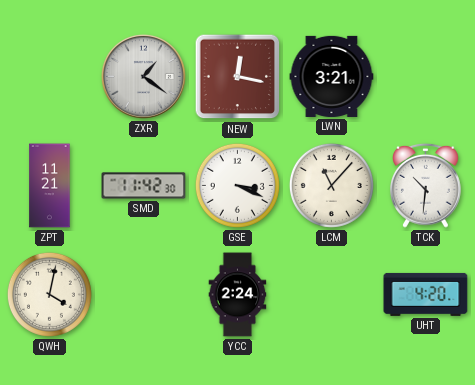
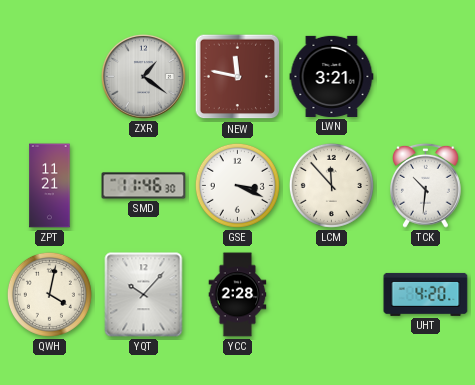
NEW: 12:17 -> 11:47
SMD: 11:42 -> 11:46
LCM: 11:07 -> 11:53
YQT: none -> 10:07
YCC: 2:24 -> 2:28
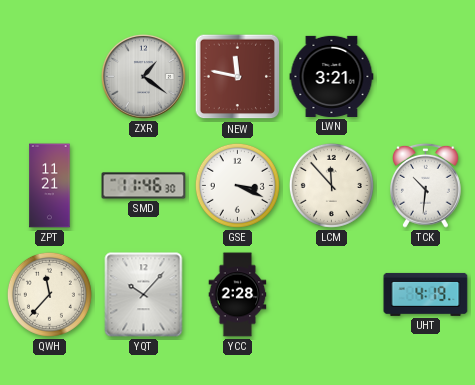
QWH: 4:02 -> 11:37
UHT: 4:20 -> 4:19
